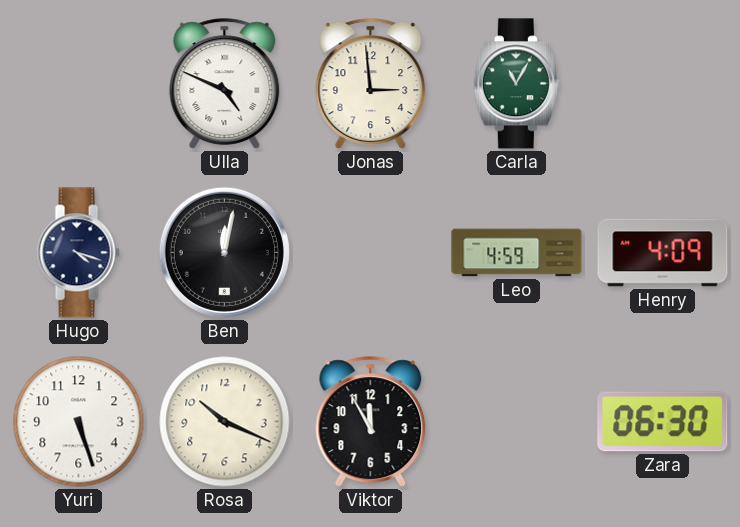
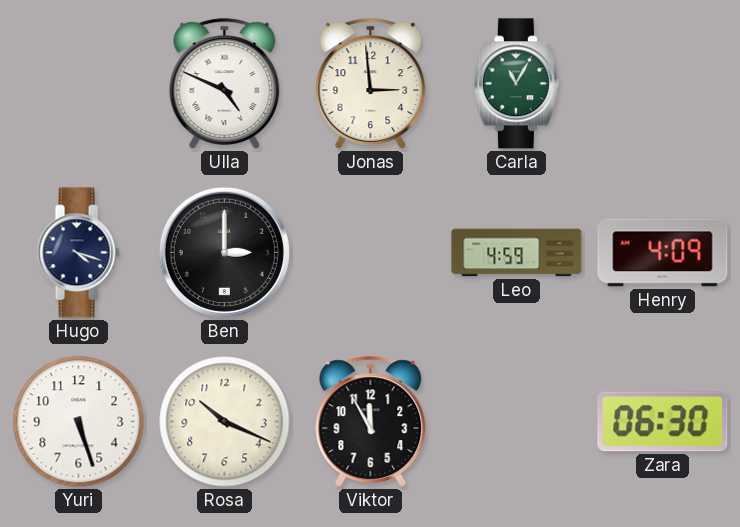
Ben: 12:02 -> 3:00
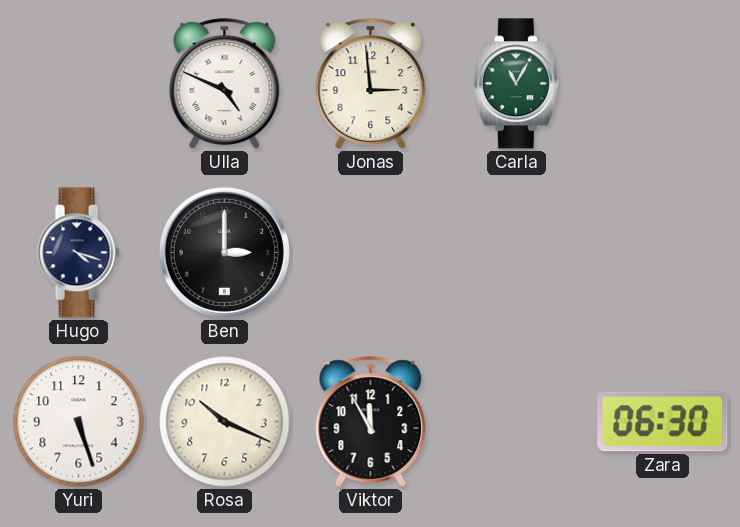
Leo: 4:59 -> none
Henry: 4:09 -> none
